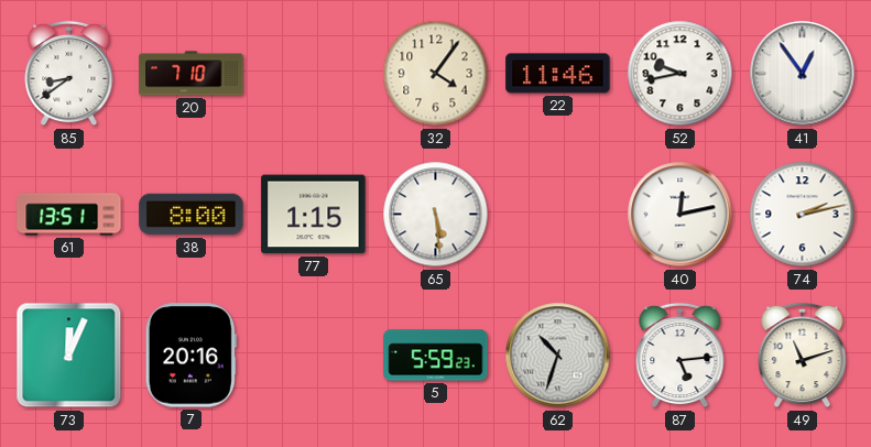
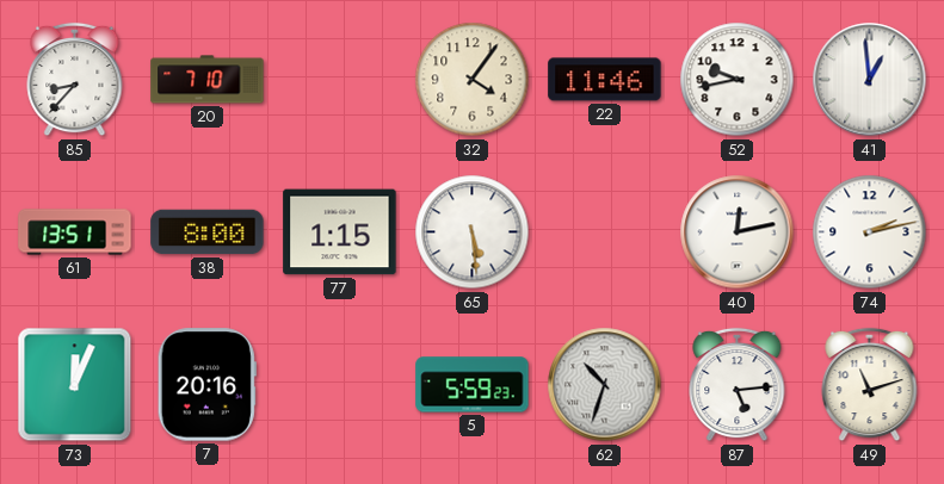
85: 8:39 -> 8:37
41: 12:54 -> 12:59
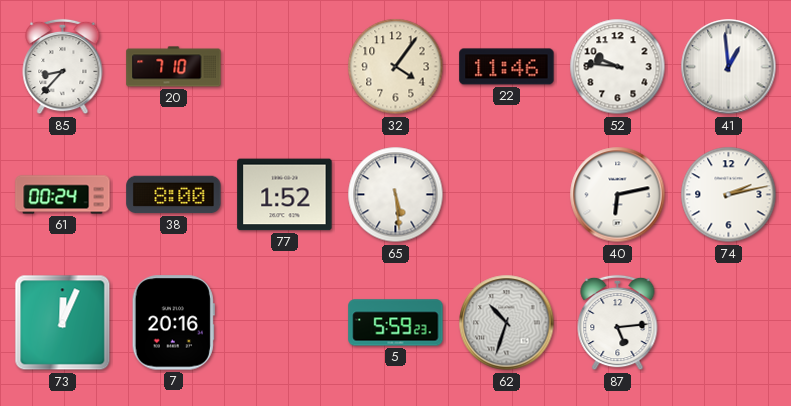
52: 9:43 -> 9:46
61: 13:51 -> 00:24
77: 1:15 -> 1:52
40: 12:13 -> 6:13
49: 11:12 -> none
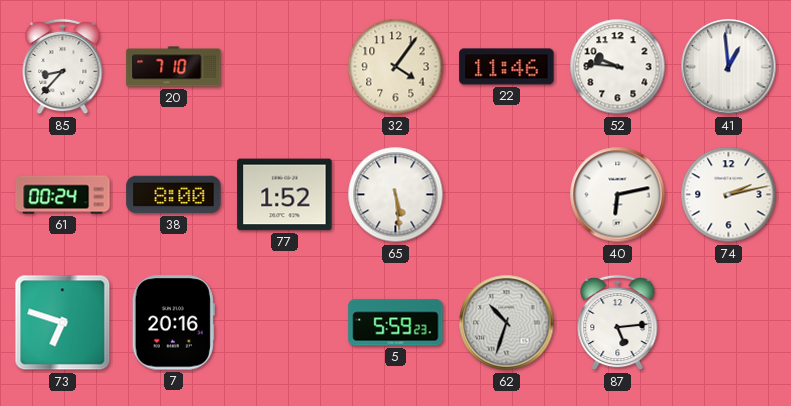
73: 12:04 -> 6:48
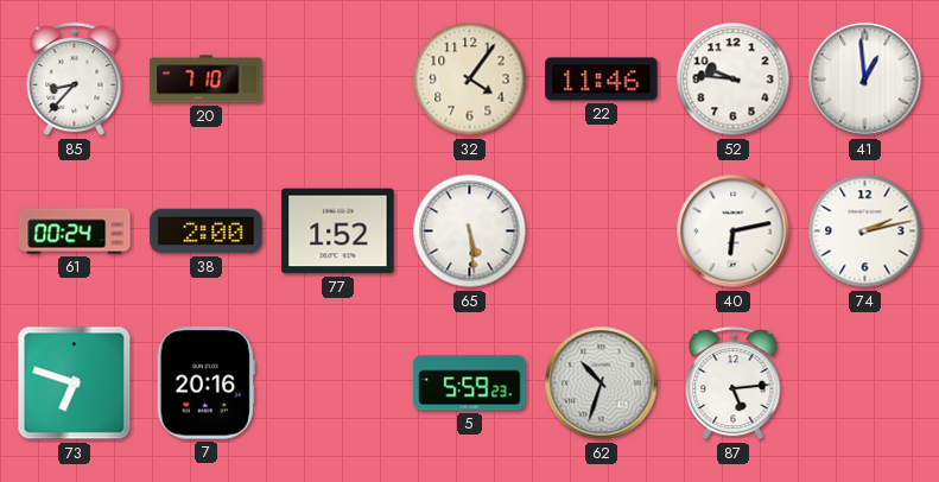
38: 8:00 -> 2:00
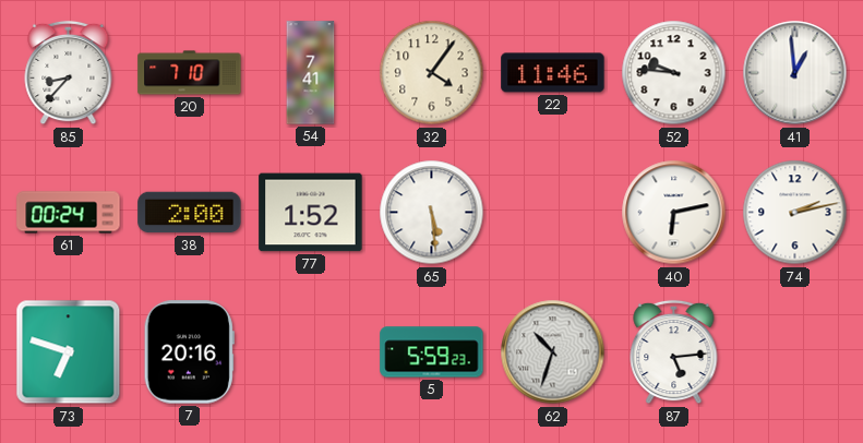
54: none -> 7:41
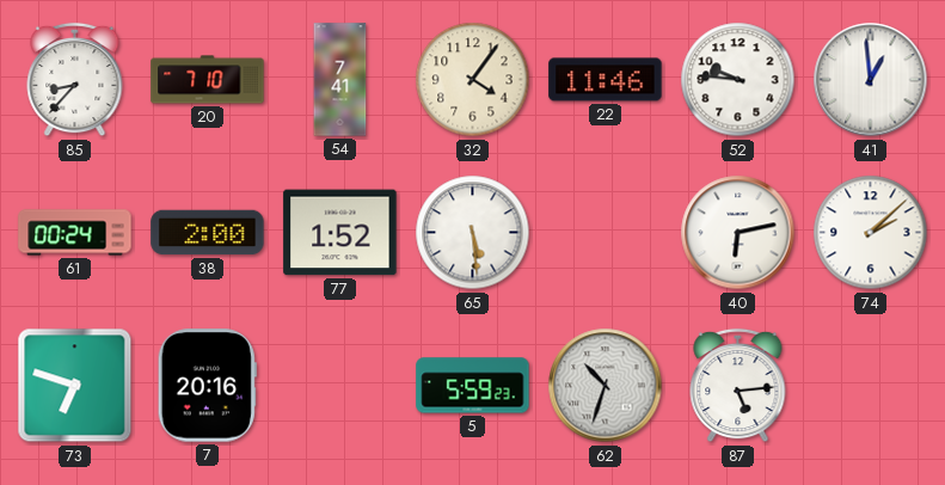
74: 2:13 -> 2:08
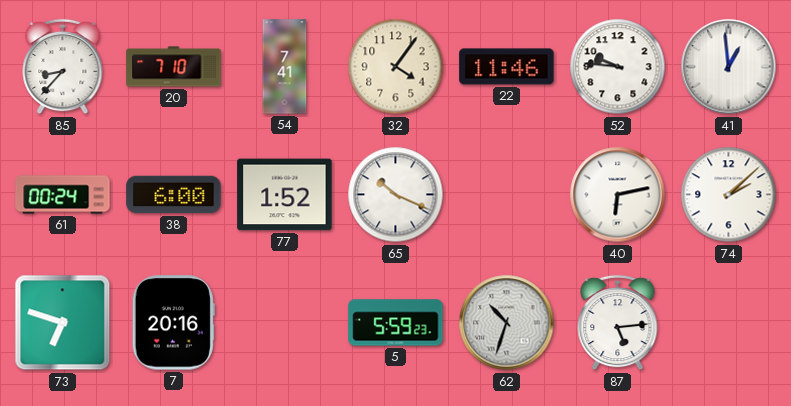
38: 2:00 -> 6:00
65: 5:29 -> 10:19
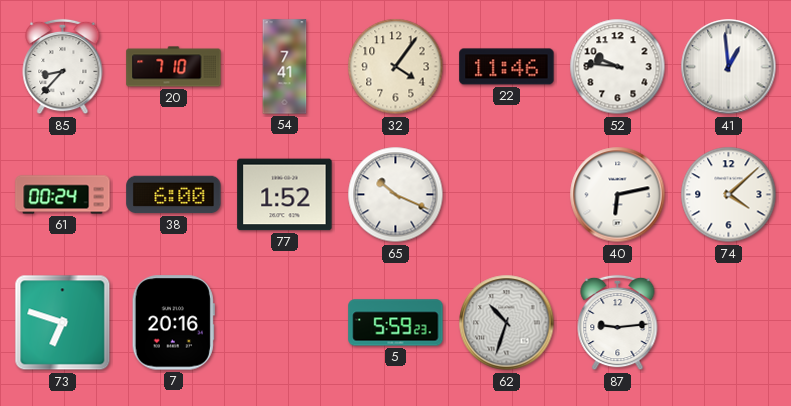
74: 2:08 -> 4:08
87: 5:14 -> 9:14
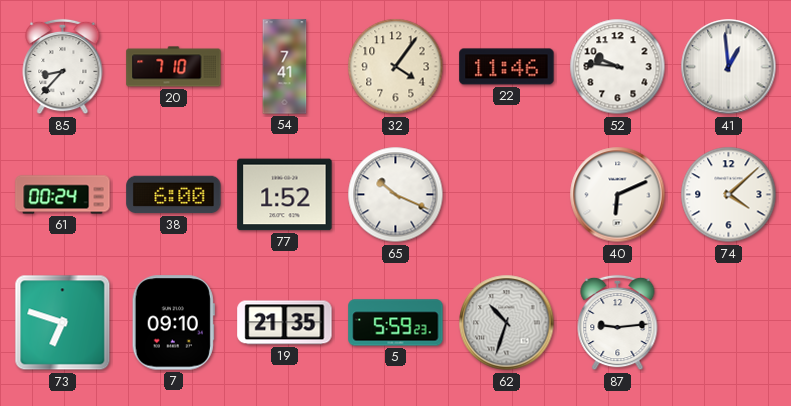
40: 6:13 -> 6:11
7: 20:16 -> 09:10
19: none -> 21:35
